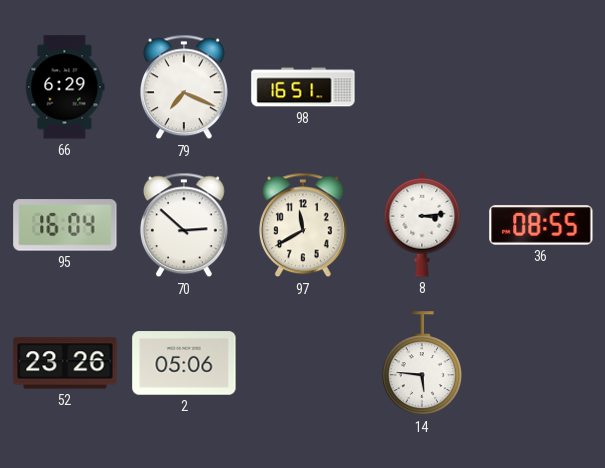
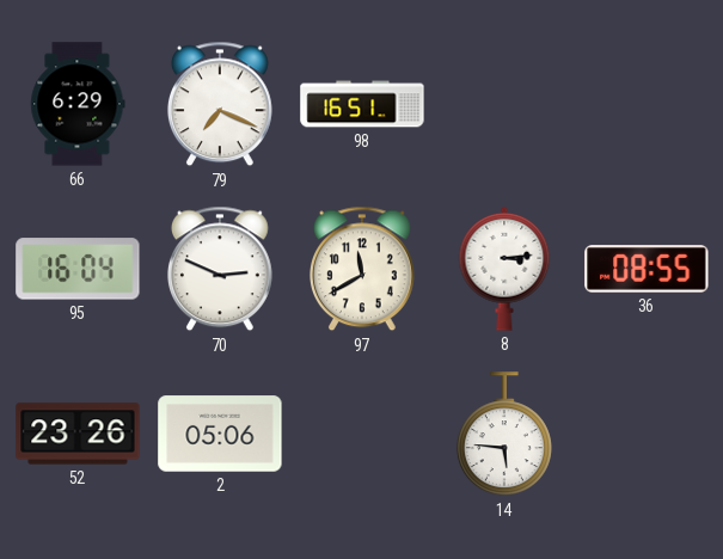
70: 2:52 -> 2:49
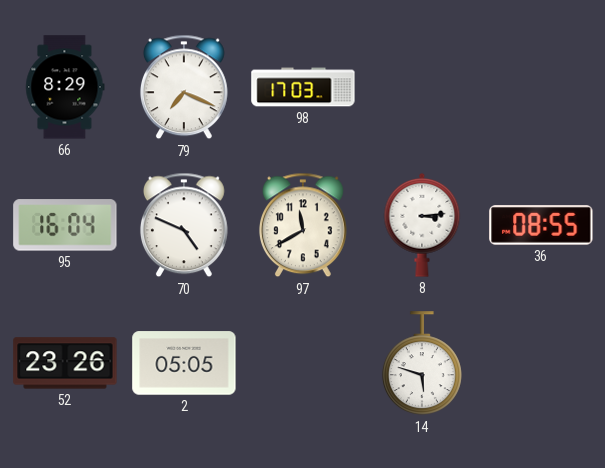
66: 6:29 -> 8:29
98: 16:51 -> 17:03
70: 2:49 -> 4:49
2: 05:06 -> 05:05
14: 5:46 -> 5:48
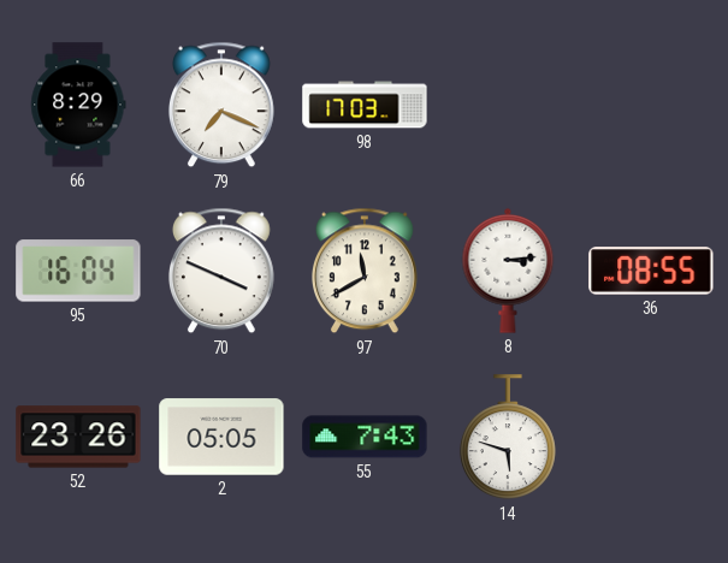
70: 4:49 -> 3:49
55: none -> 7:43
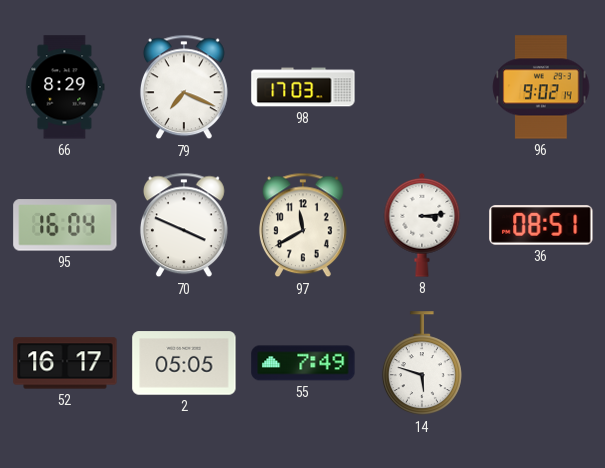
96: none -> 9:02
36: 08:55 -> 08:51
52: 23:26 -> 16:17
55: 7:43 -> 7:49
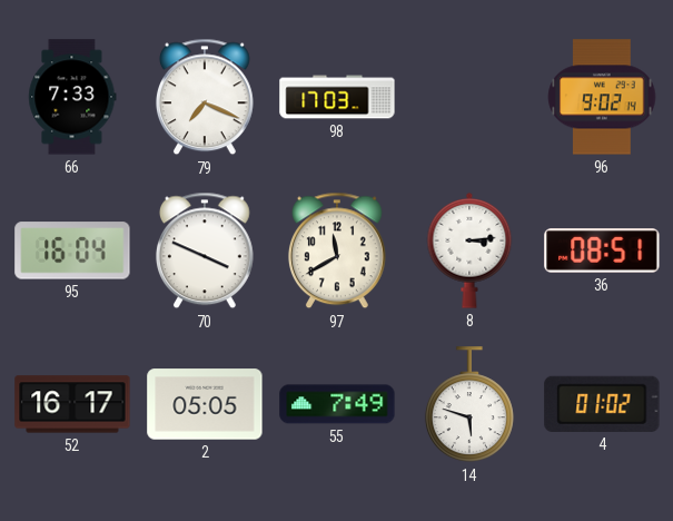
66: 8:29 -> 7:33
4: none -> 01:02
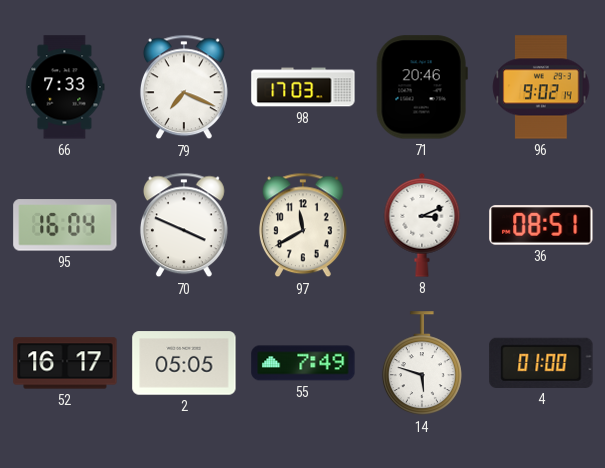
71: none -> 20:46
8: 3:14 -> 3:11
4: 01:02 -> 01:00
